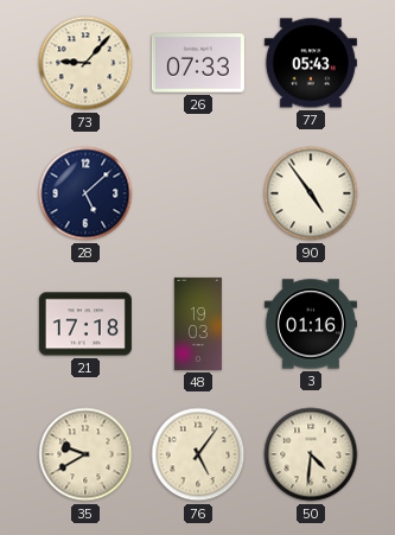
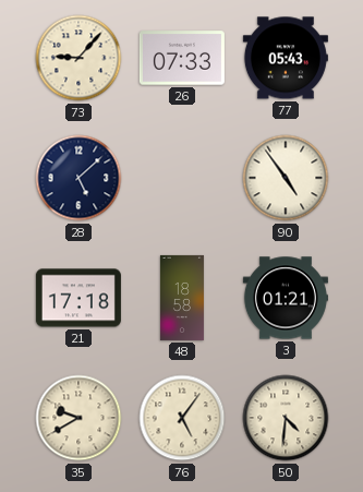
48: 19:03 -> 18:58
3: 01:16 -> 01:21
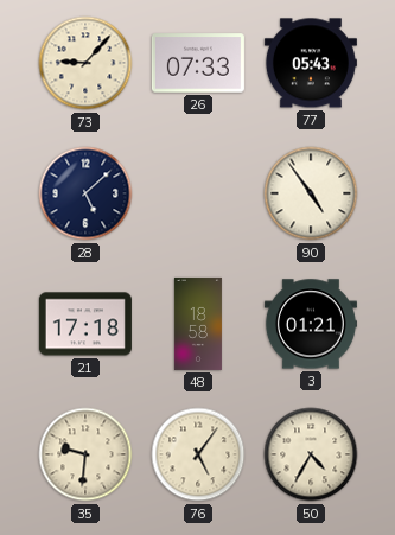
35: 9:40 -> 9:31
50: 4:31 -> 4:35
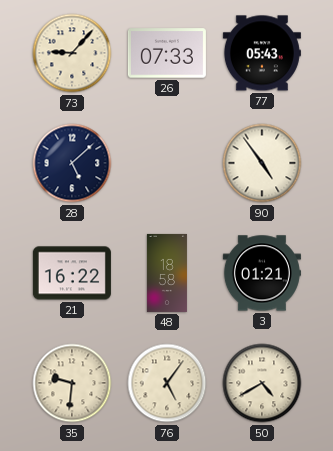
21: 17:18 -> 16:22
50: 4:35 -> 4:40
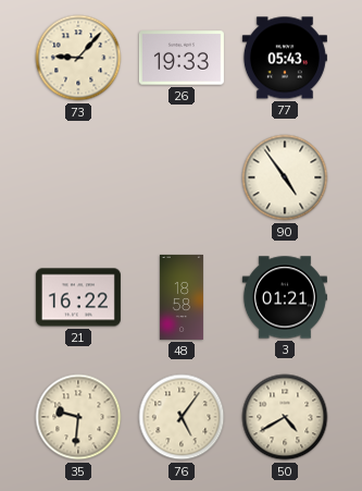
26: 07:33 -> 19:33
28: 5:08 -> none
